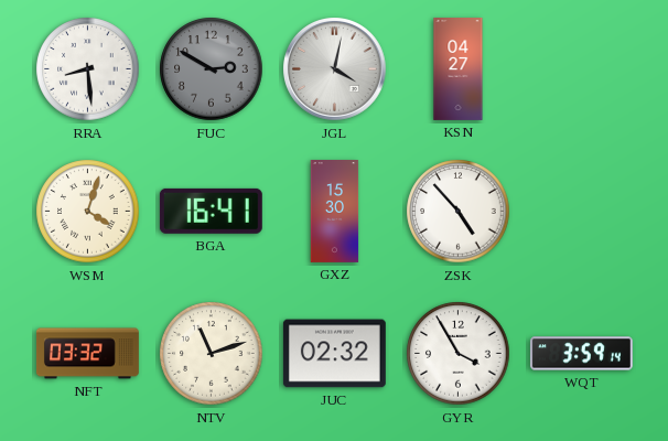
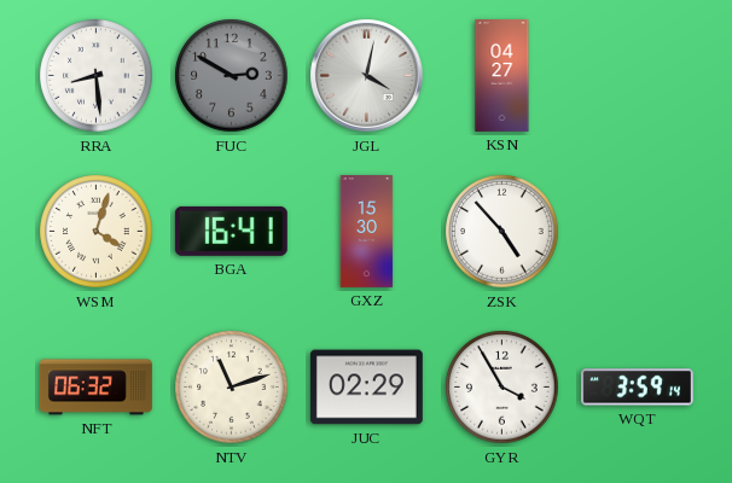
NFT: 03:32 -> 06:32
JUC: 02:32 -> 02:29
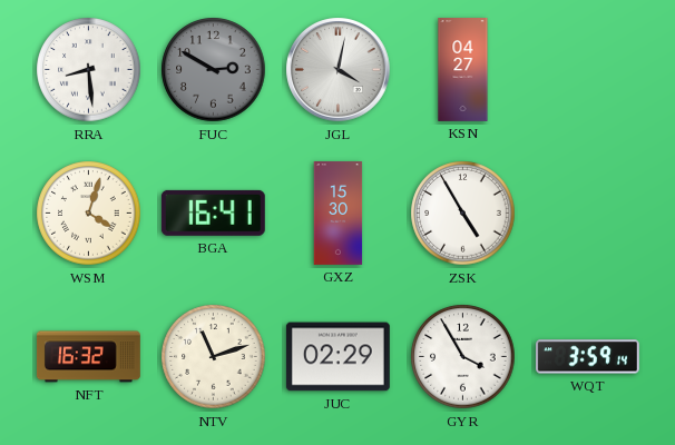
ZSK: 4:53 -> 4:55
NFT: 06:32 -> 16:32
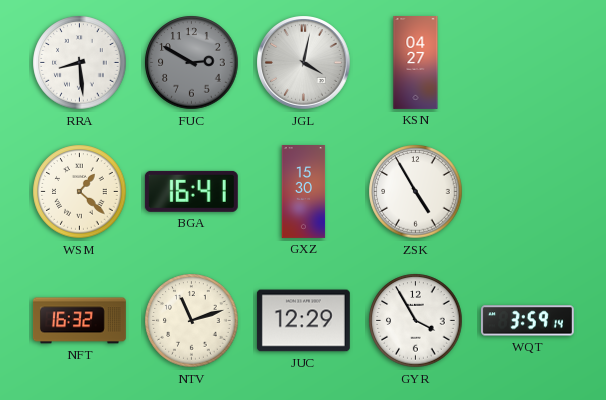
WSM: 4:03 -> 1:22
JUC: 02:29 -> 12:29
